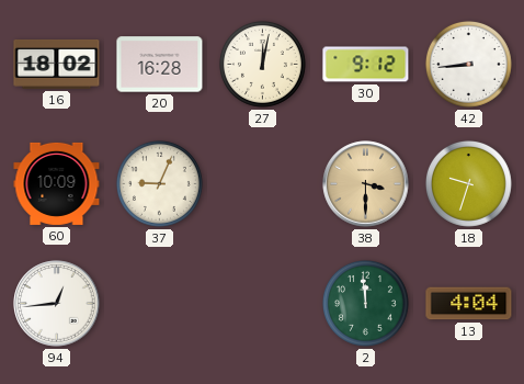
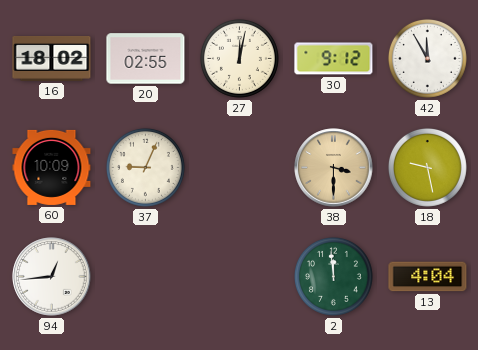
20: 16:28 -> 02:55
42: 8:44 -> 11:55
18: 9:33 -> 9:28
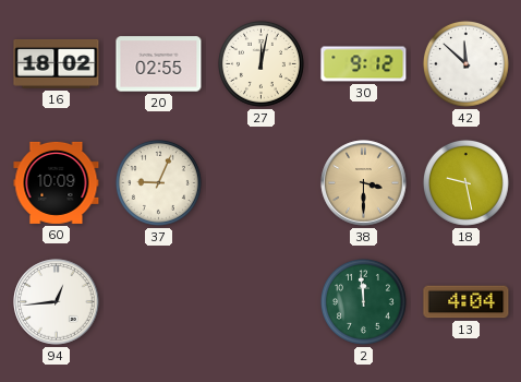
42: 11:55 -> 11:52
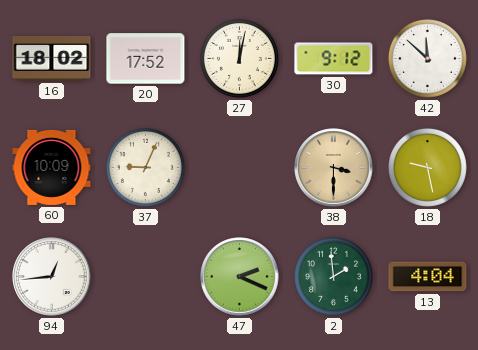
20: 02:55 -> 17:52
47: none -> 2:19
2: 11:59 -> 1:59
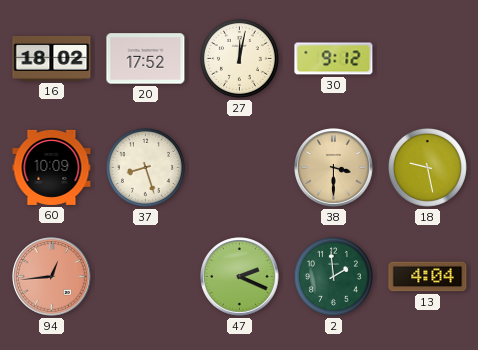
42: 11:52 -> none
37: 9:04 -> 8:27
94 dial: white -> salmon
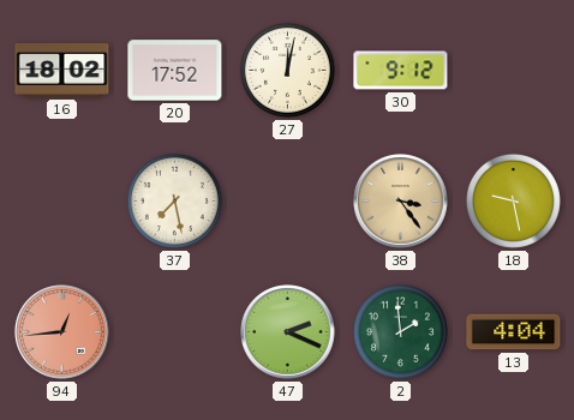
60: 10:09 -> none
37: 8:27 -> 7:28
38: 3:30 -> 3:24
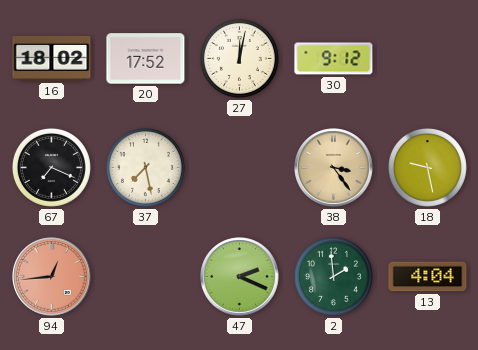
67: none -> 7:19
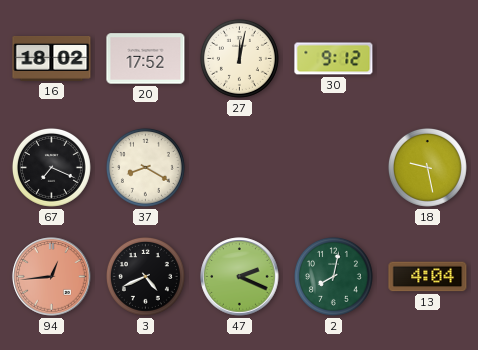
37: 7:28 -> 8:20
38: 3:24 -> none
3: none -> 4:41
2: 1:59 -> 8:02
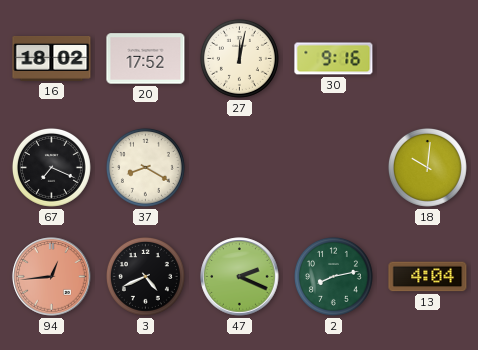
30: 9:12 -> 9:16
18: 9:28 -> 10:01
2: 8:02 -> 8:13
